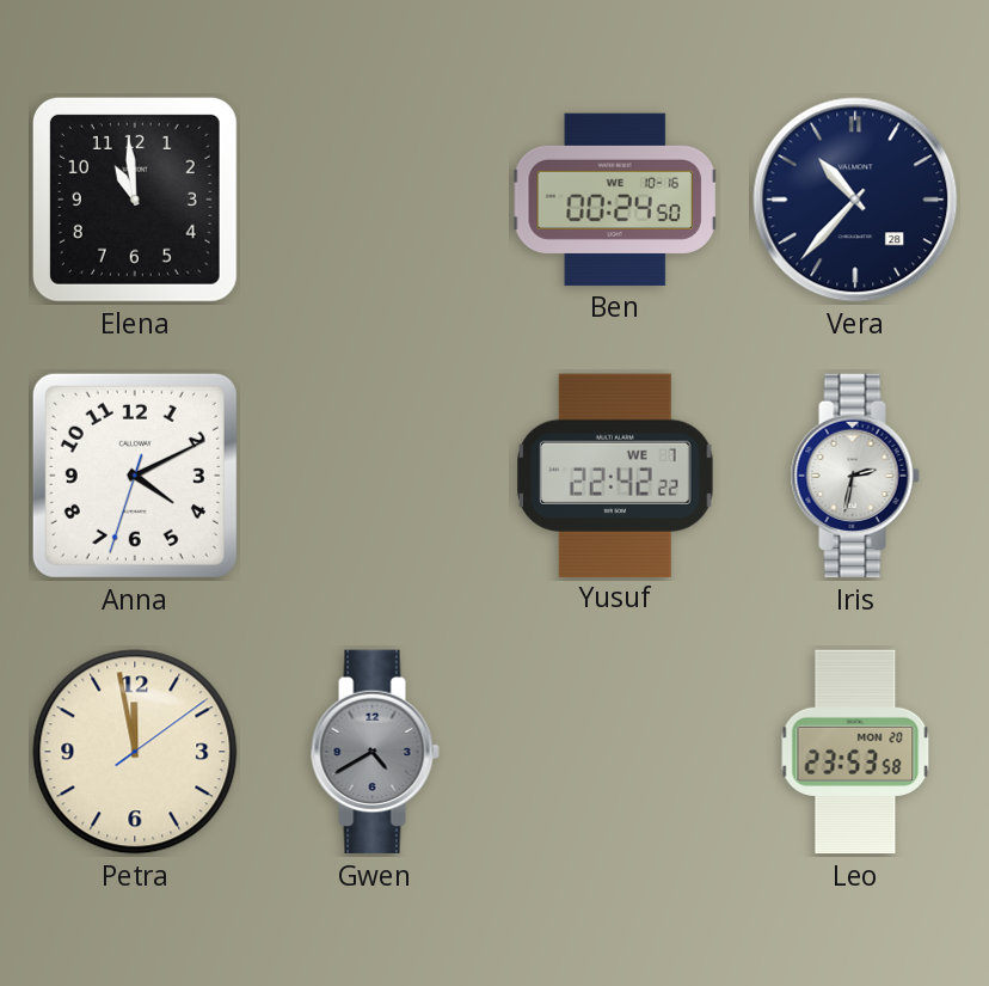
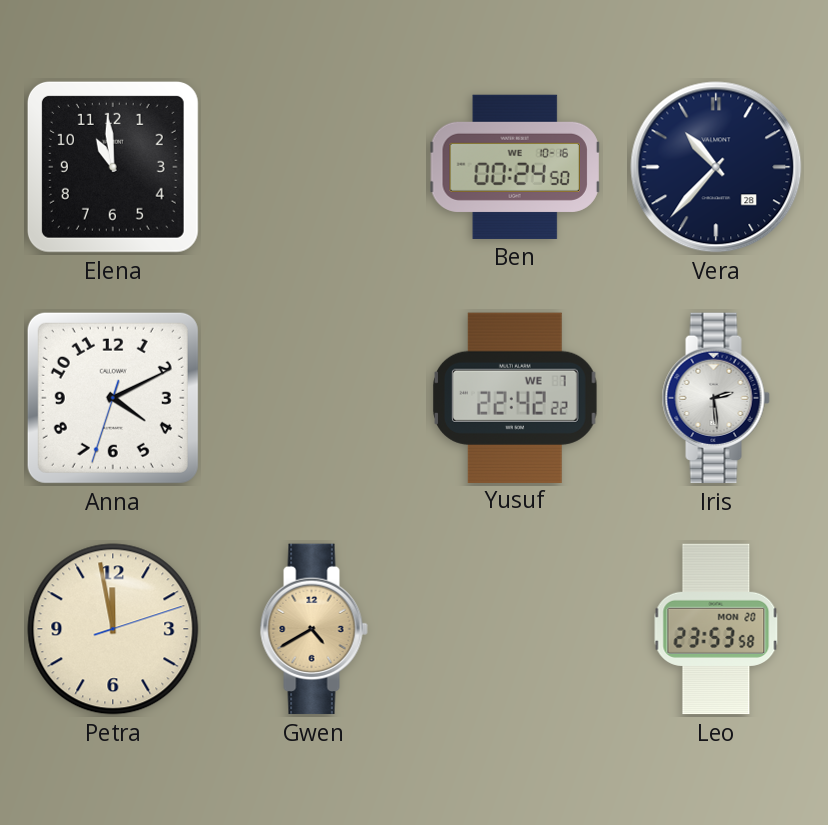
Iris: 2:32 -> 2:29
Petra: 11:58:09 -> 11:58:12
Gwen dial: grey -> champagne
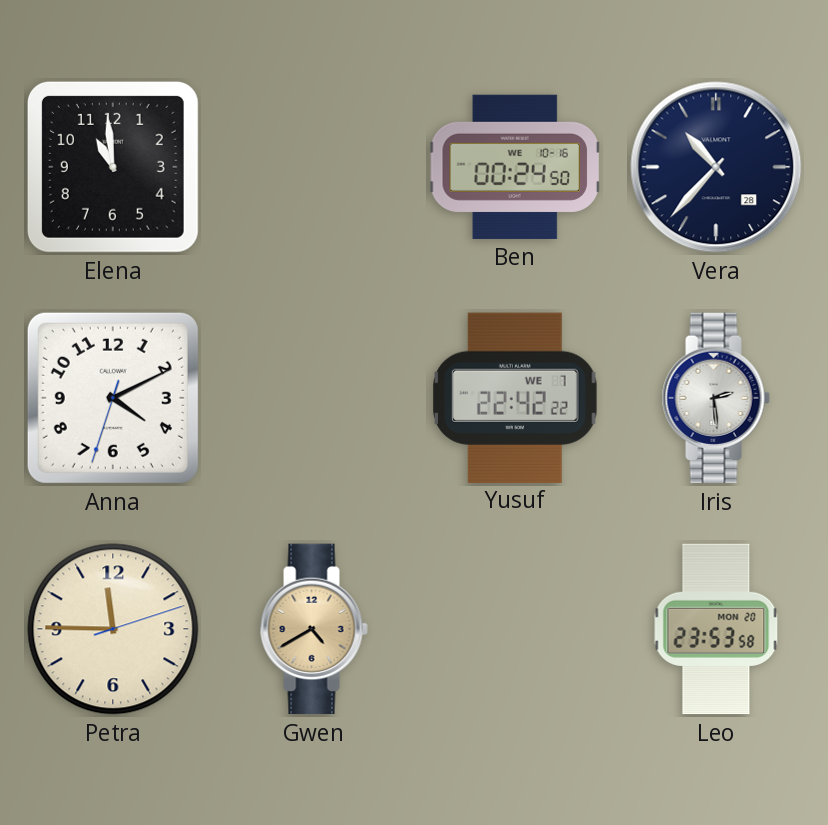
Petra: 11:58 -> 11:45
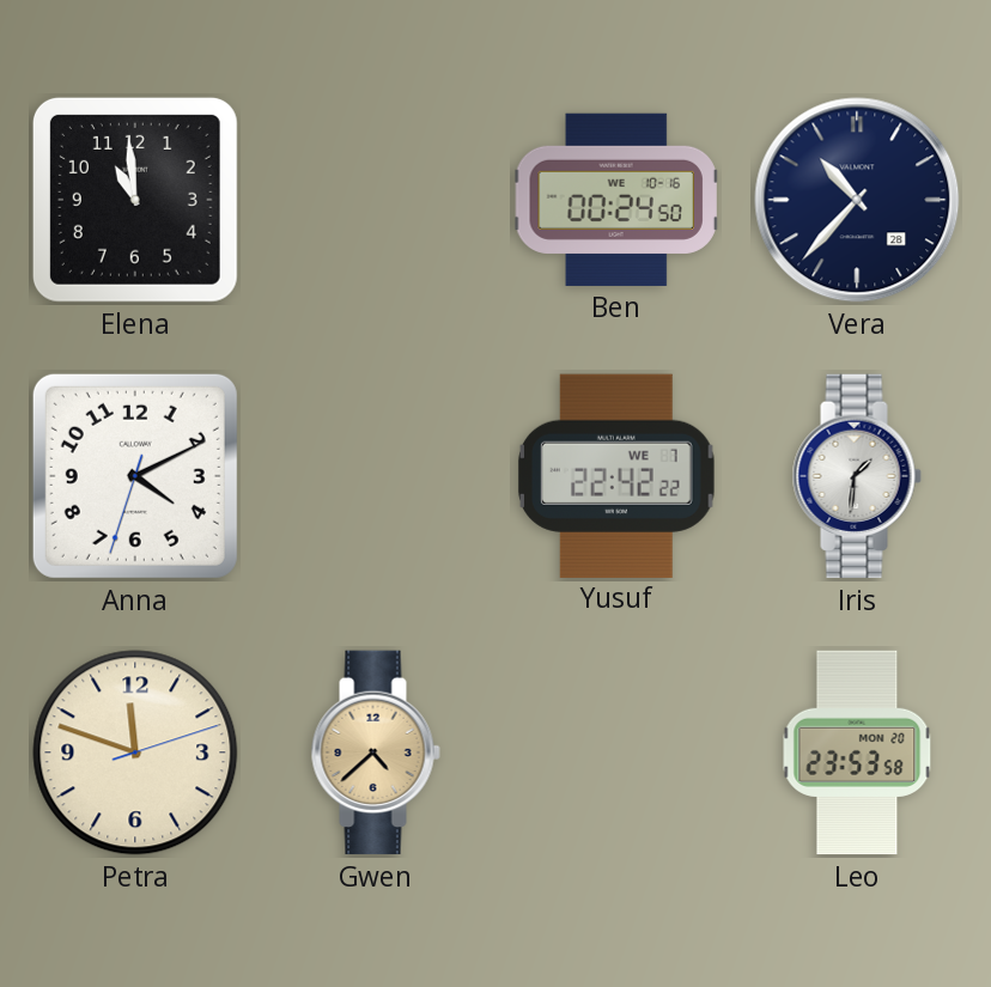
Iris: 2:29 -> 1:31
Petra: 11:45 -> 11:48
Gwen: 4:40 -> 4:38
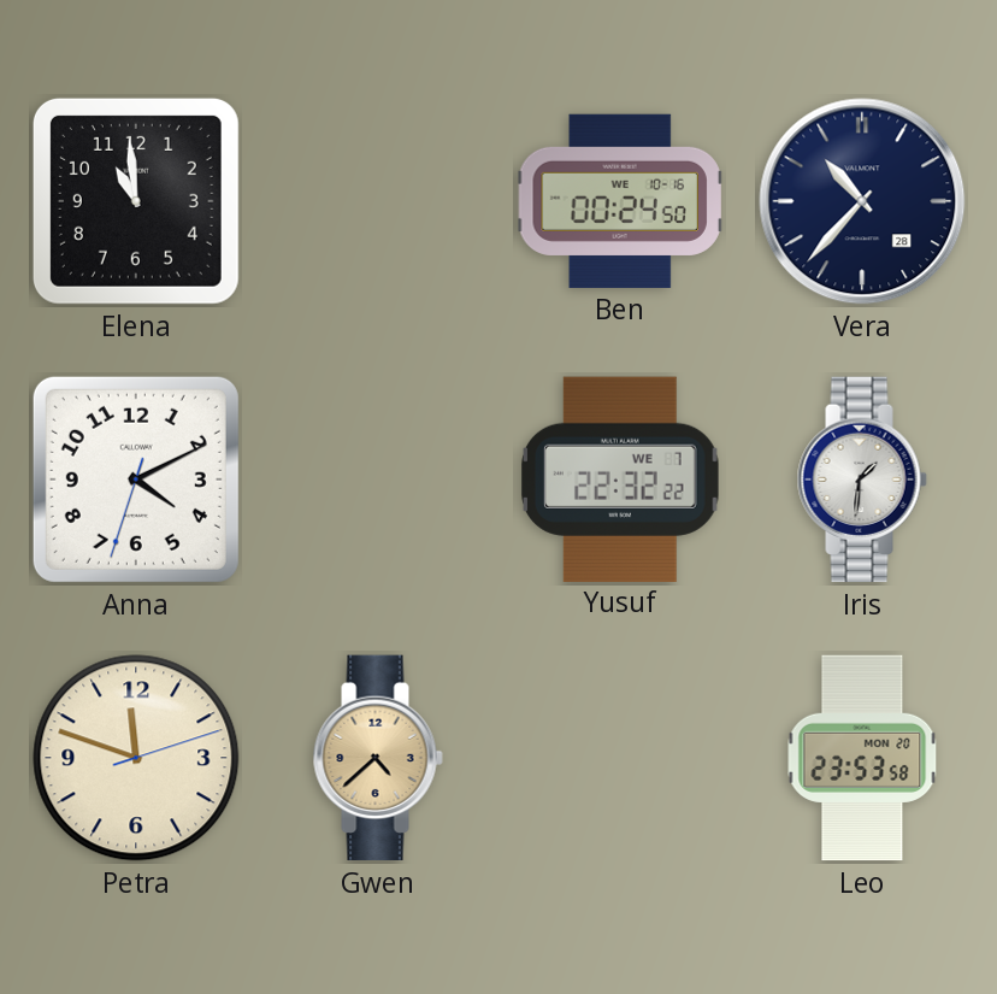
Yusuf: 22:42 -> 22:32
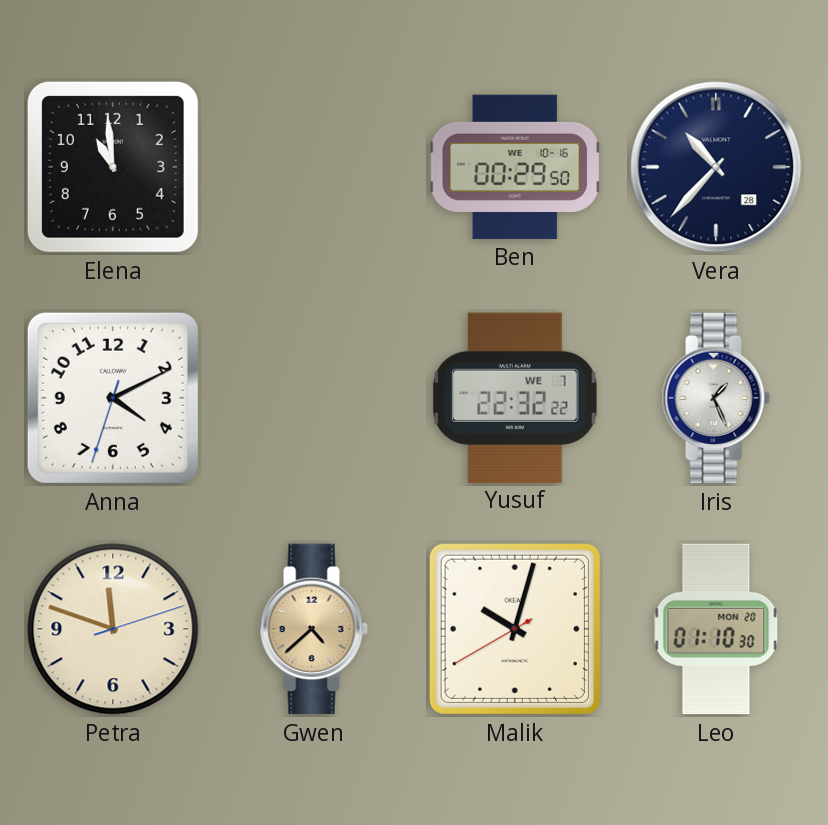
Ben: 00:24 -> 00:29
Iris: 1:31 -> 1:26
Malik: none -> 10:02
Leo: 23:53 -> 01:10
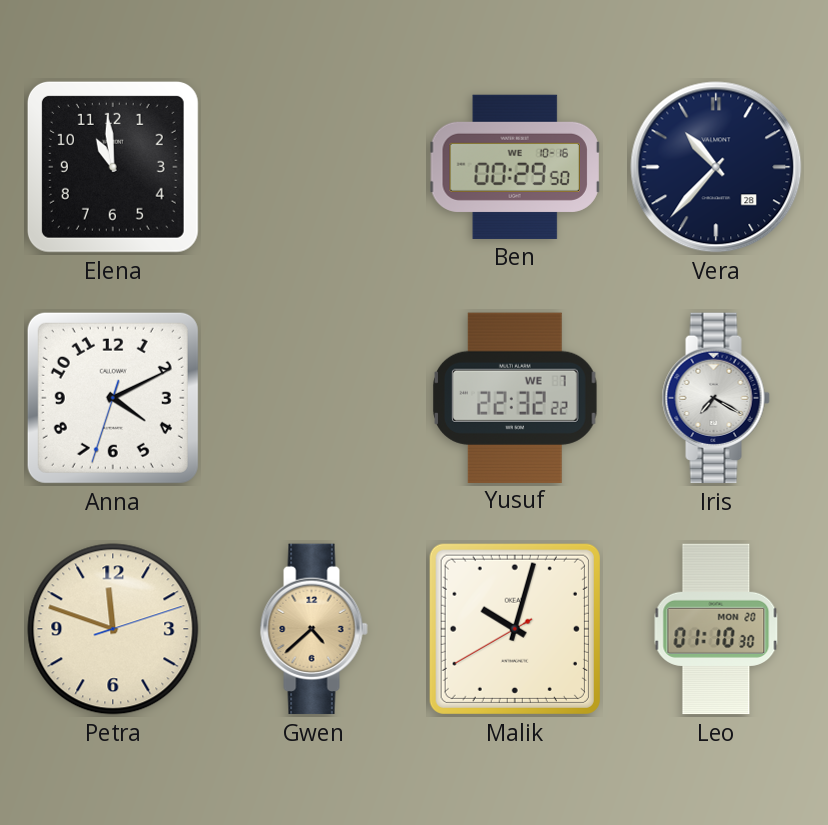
Iris: 1:26 -> 7:20
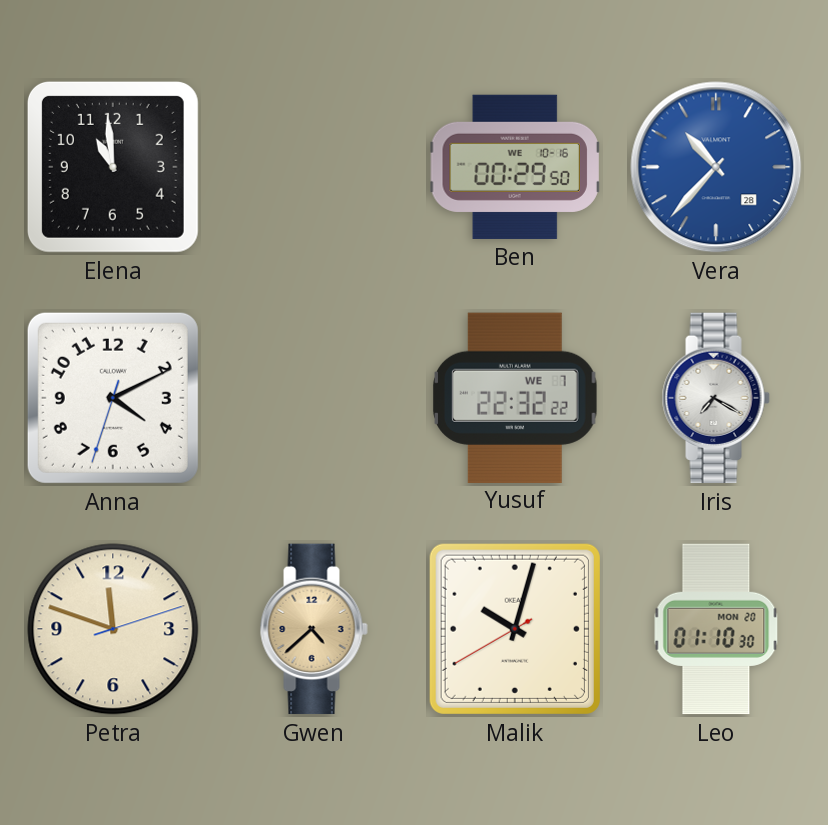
Vera dial: navy -> blue
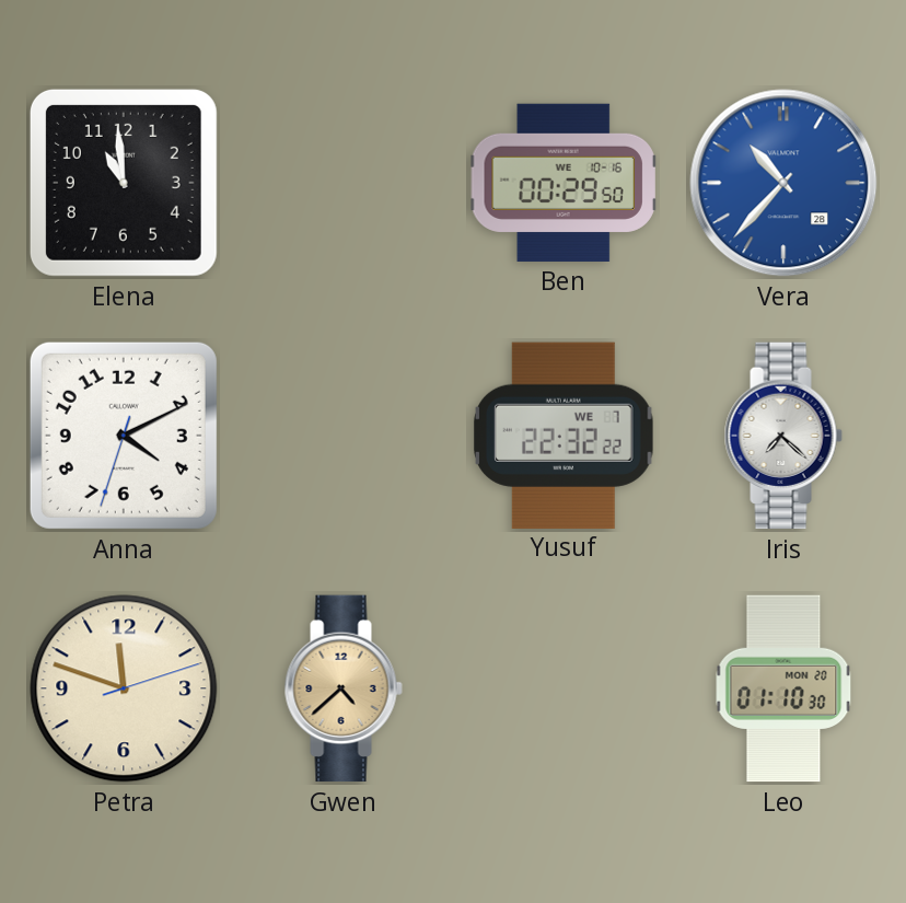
Iris: 7:20 -> 7:22
Malik: 10:02 -> none
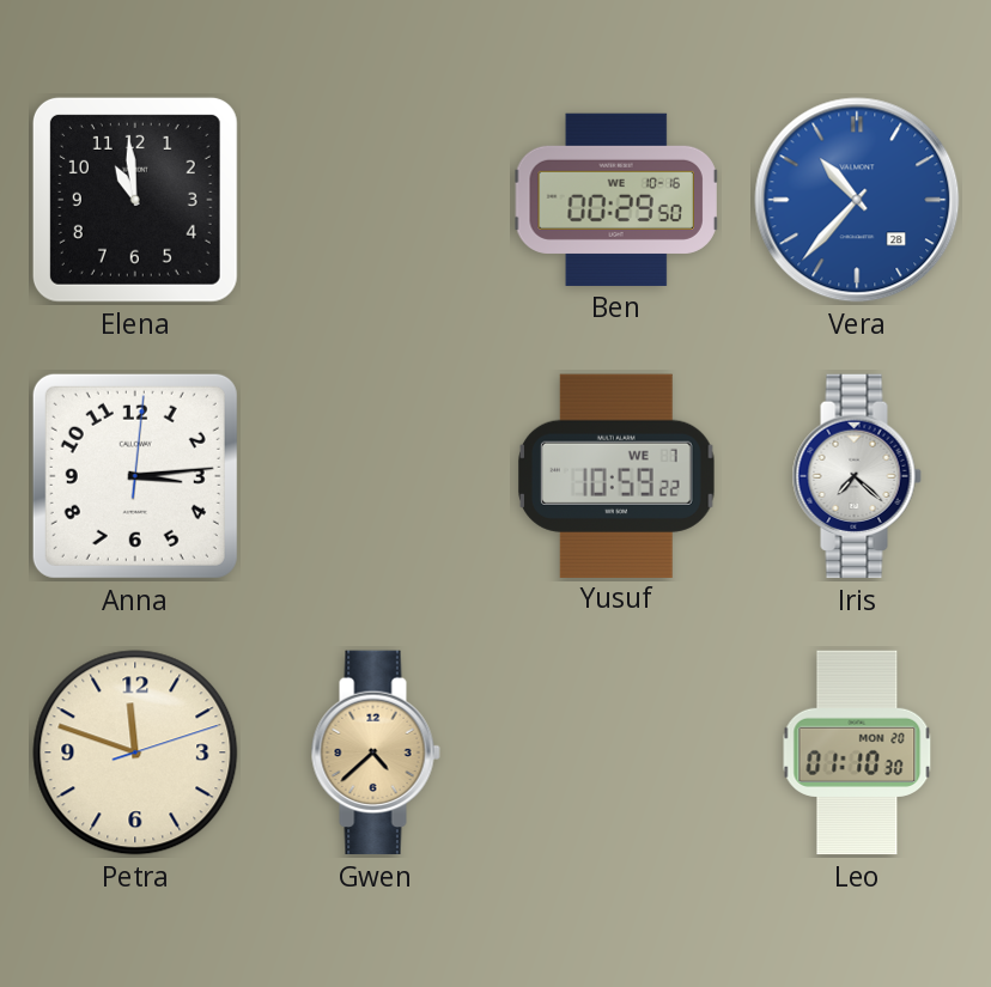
Anna: 4:10 -> 3:14
Yusuf: 22:32 -> 10:59
